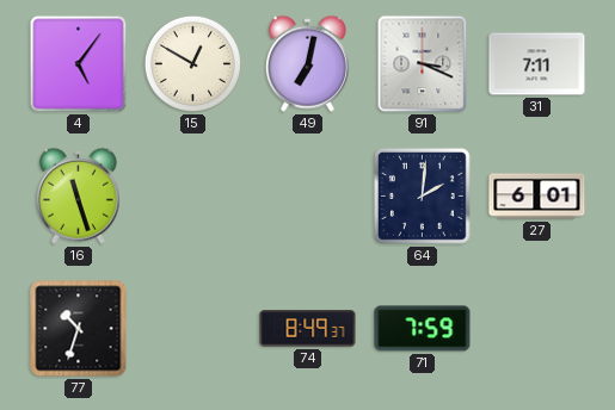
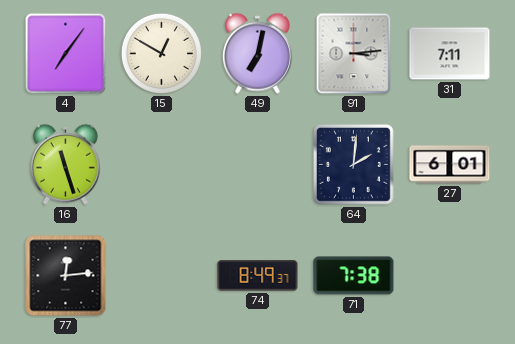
4: 5:06 -> 7:06
91: 3:19 -> 3:14
77: 10:33 -> 12:14
71: 7:59 -> 7:38
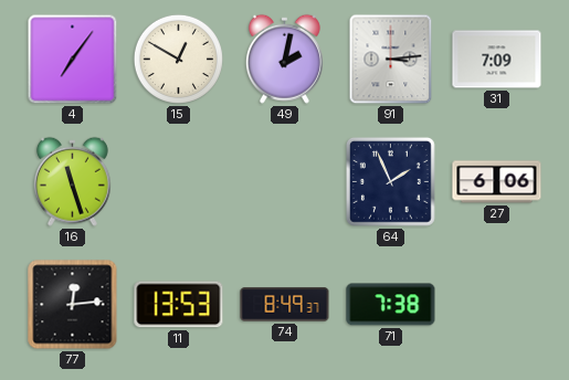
49: 7:02 -> 2:02
31: 7:11 -> 7:09
64: 2:01 -> 1:56
27: 6:01 -> 6:06
11: none -> 13:53
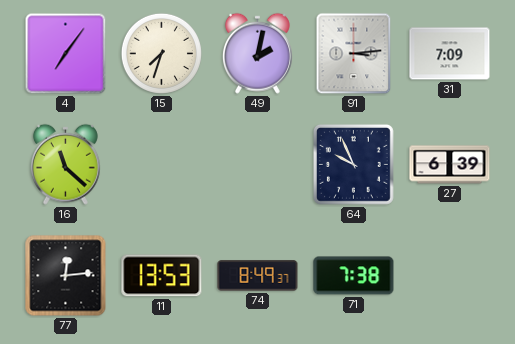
15: 12:50 -> 7:33
16: 11:27 -> 11:22
64: 1:56 -> 9:56
27: 6:06 -> 6:39
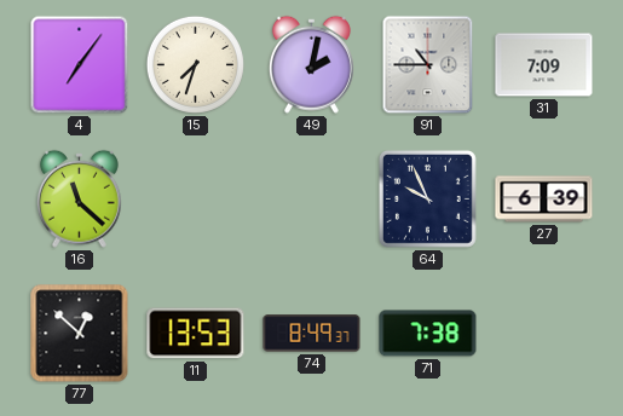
91: 3:14 -> 10:45
77: 12:14 -> 12:52
